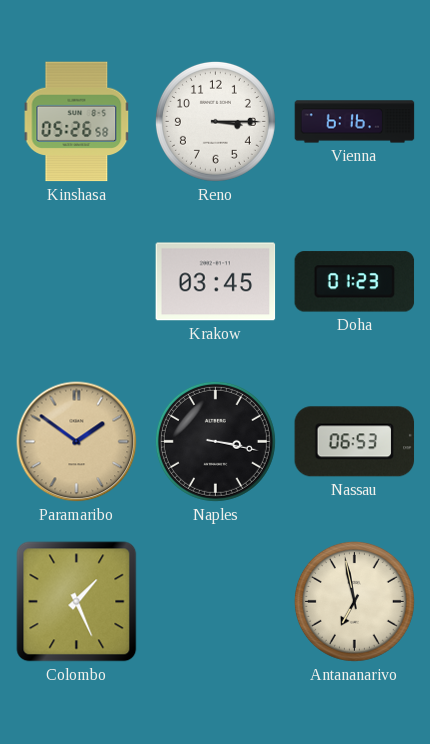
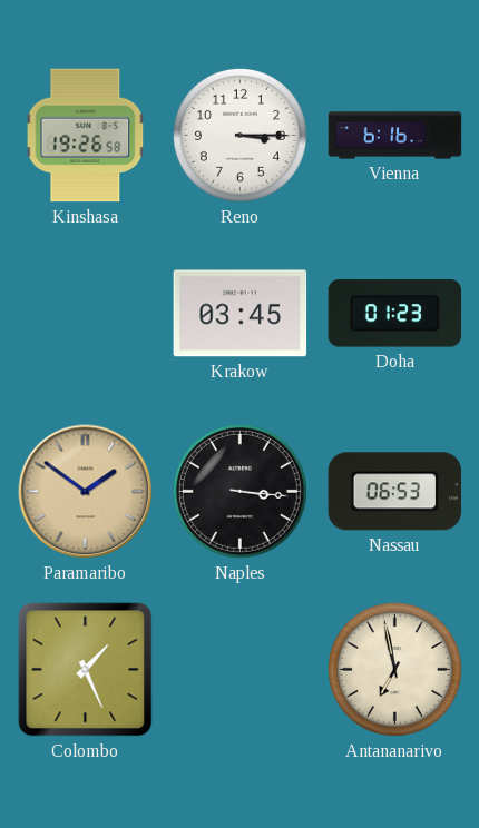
Kinshasa: 05:26 -> 19:26
Naples: 3:17 -> 3:16
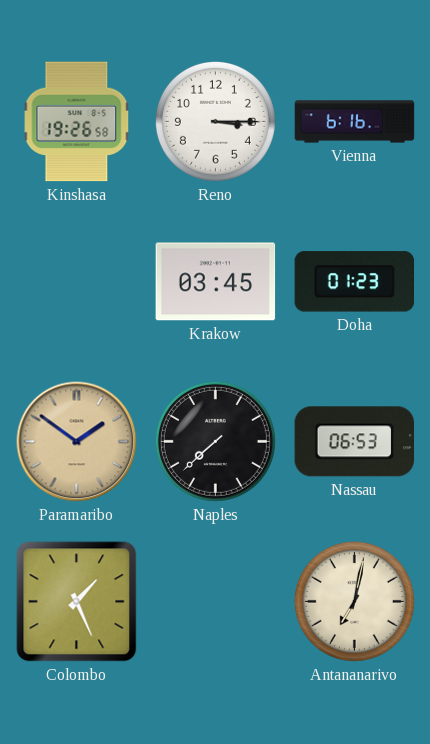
Naples: 3:16 -> 7:38
Antananarivo: 6:58 -> 7:02
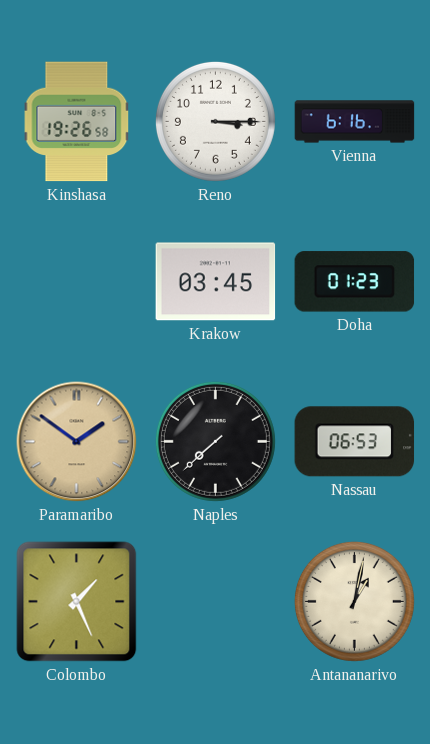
Antananarivo: 7:02 -> 1:02
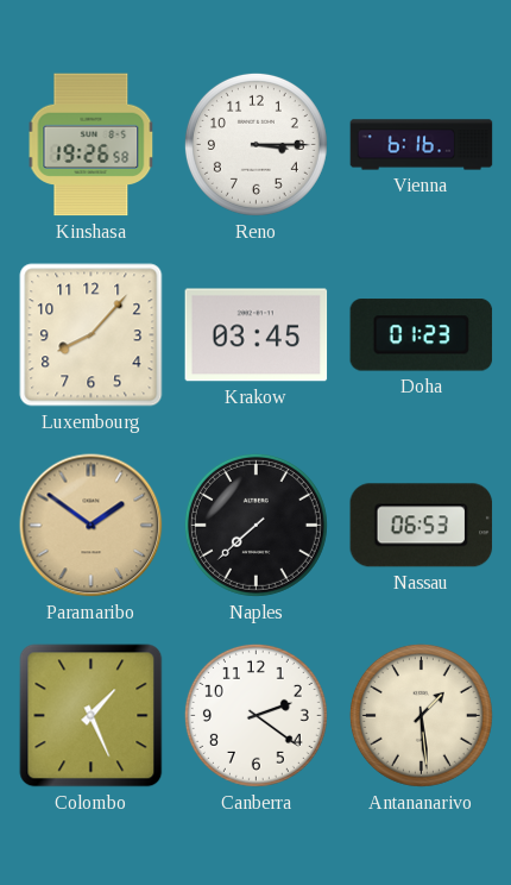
Luxembourg: none -> 8:07
Canberra: none -> 2:21
Antananarivo: 1:02 -> 1:29
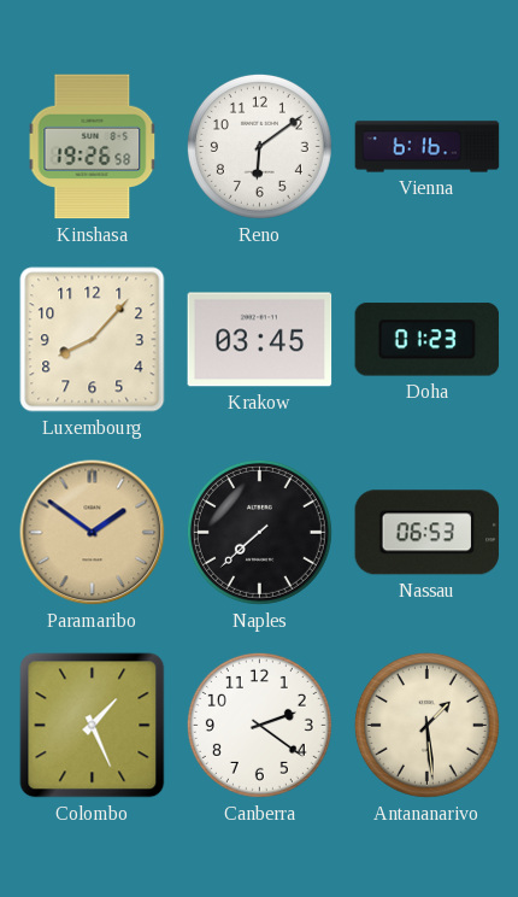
Reno: 3:15 -> 6:09
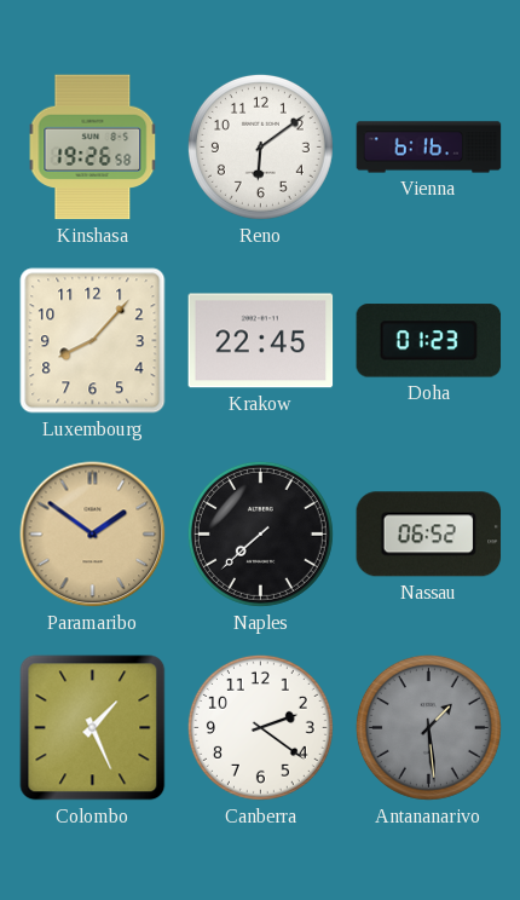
Krakow: 03:45 -> 22:45
Nassau: 06:53 -> 06:52
Antananarivo dial: cream -> grey
